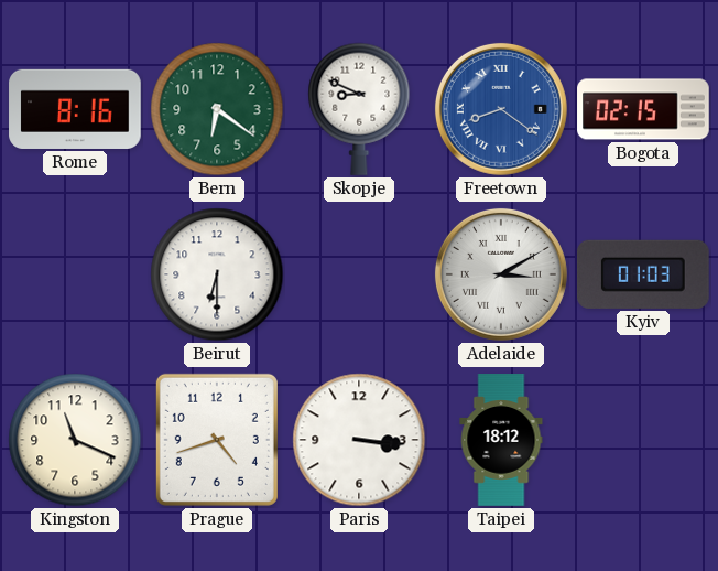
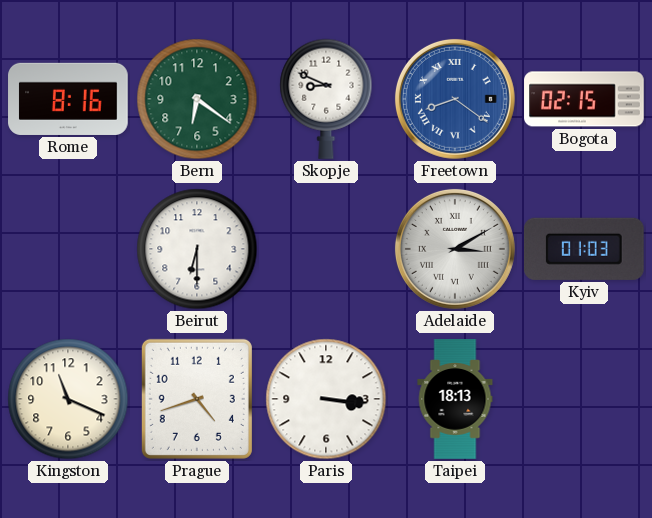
Taipei: 18:12 -> 18:13
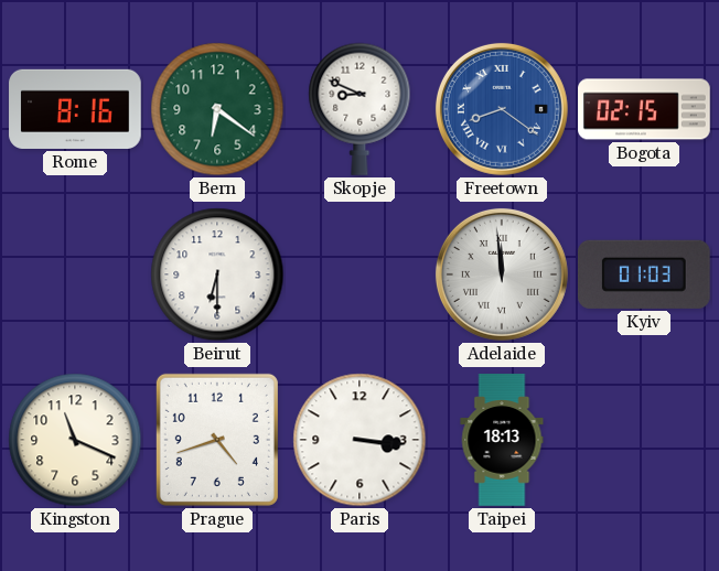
Adelaide: 3:10 -> 11:59
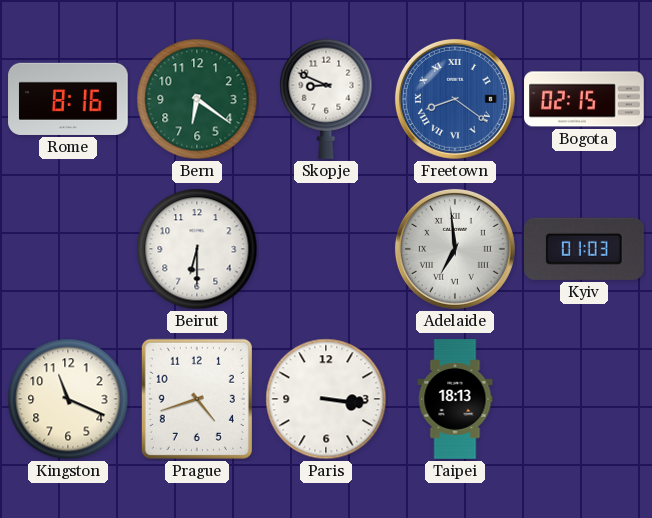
Adelaide: 11:59 -> 6:59
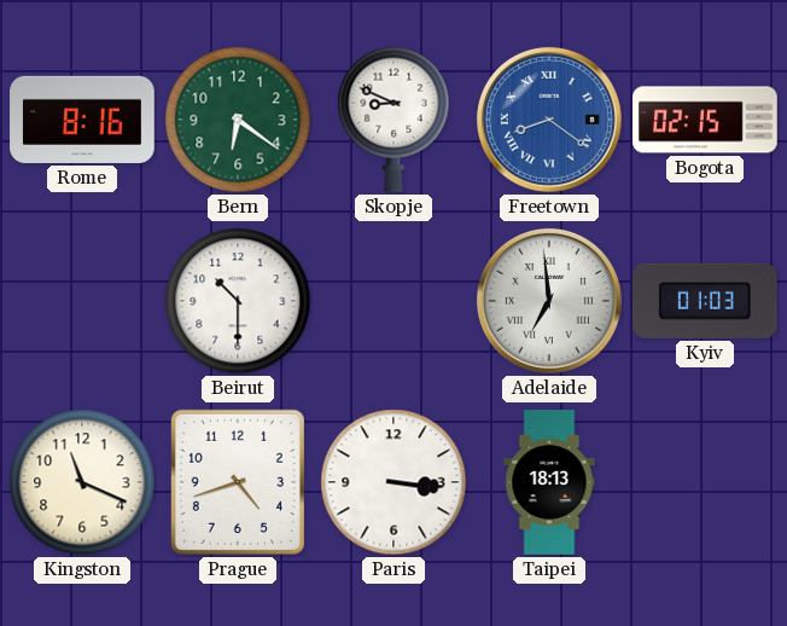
Beirut: 6:30 -> 10:30
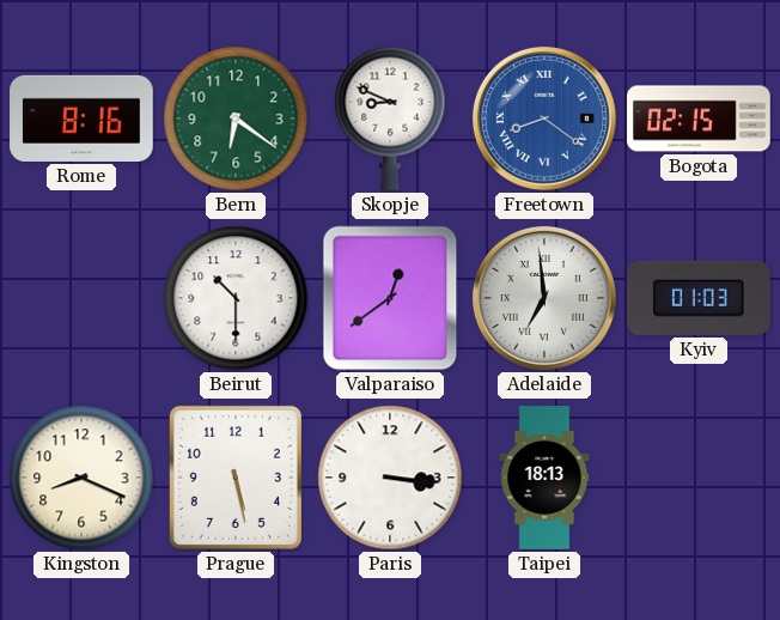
Valparaiso: none -> 12:39
Kingston: 11:19 -> 8:19
Prague: 4:42 -> 5:28
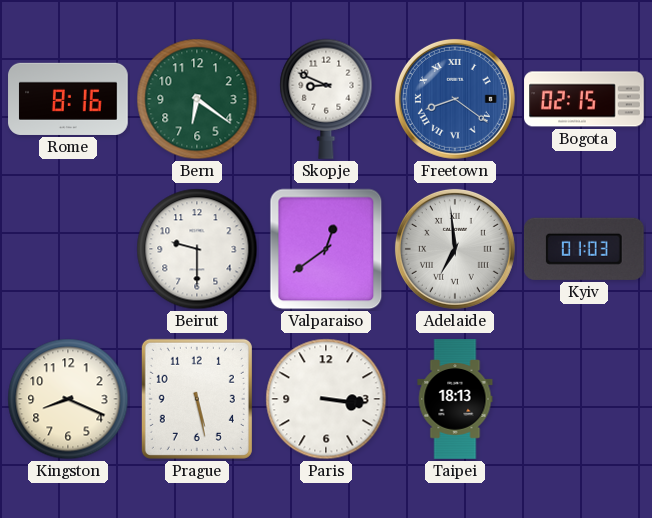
Beirut: 10:30 -> 9:30
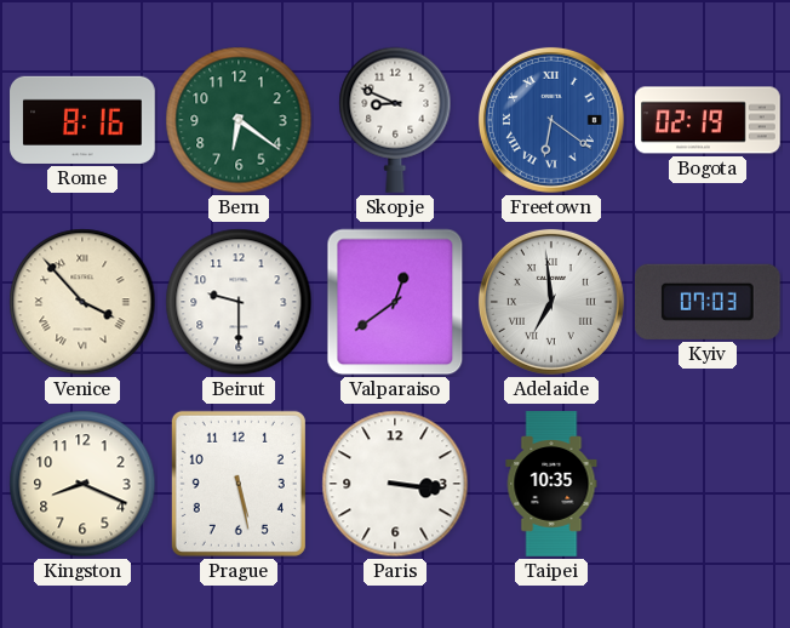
Freetown: 8:21 -> 6:21
Bogota: 02:15 -> 02:19
Venice: none -> 3:53
Kyiv: 01:03 -> 07:03
Taipei: 18:13 -> 10:35
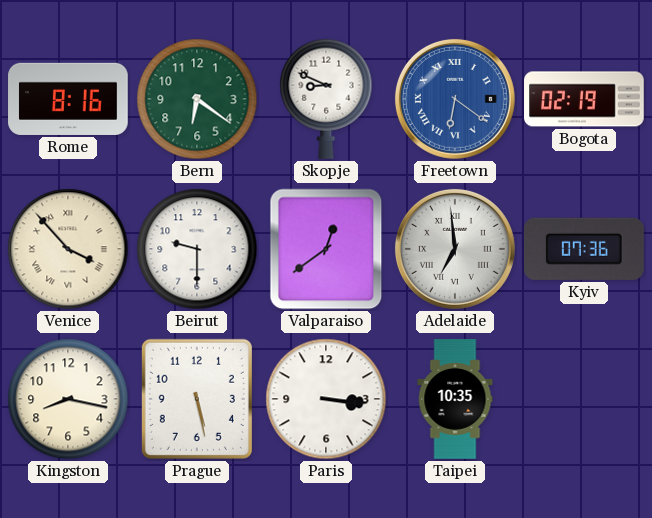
Kyiv: 07:03 -> 07:36
Kingston: 8:19 -> 8:17
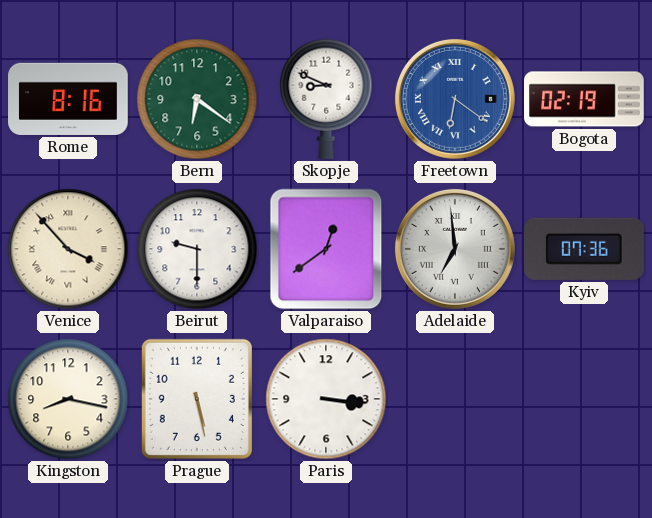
Taipei: 10:35 -> none
